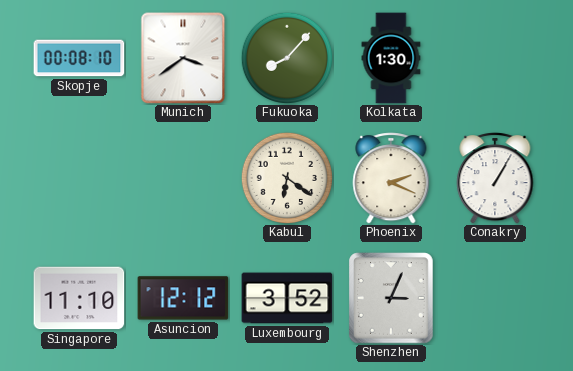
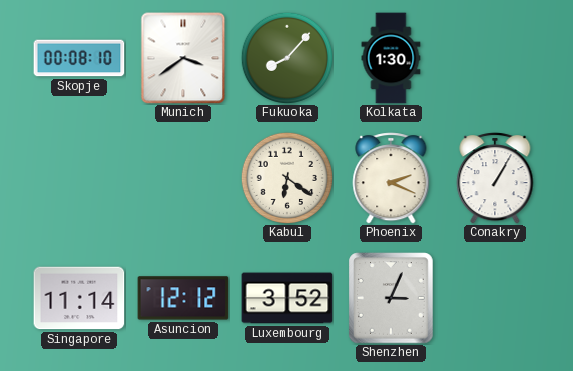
Singapore: 11:10 -> 11:14
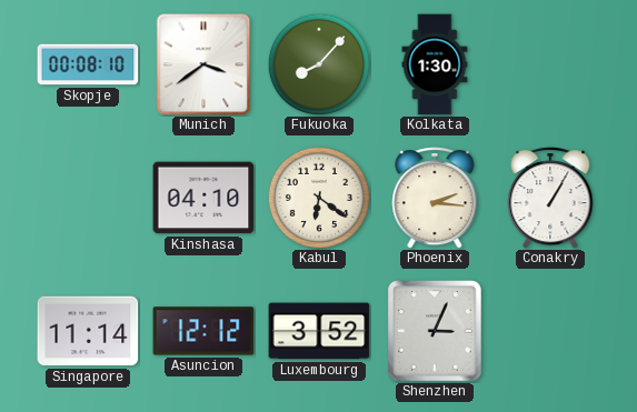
Kinshasa: none -> 04:10
Phoenix: 2:19 -> 2:16
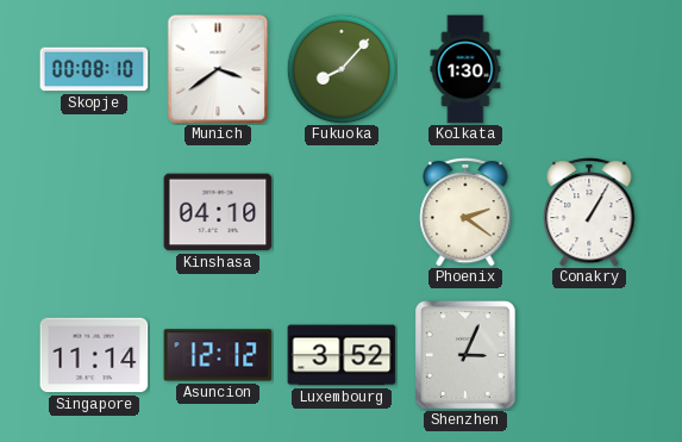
Kabul: 6:21 -> none
Phoenix: 2:16 -> 2:21
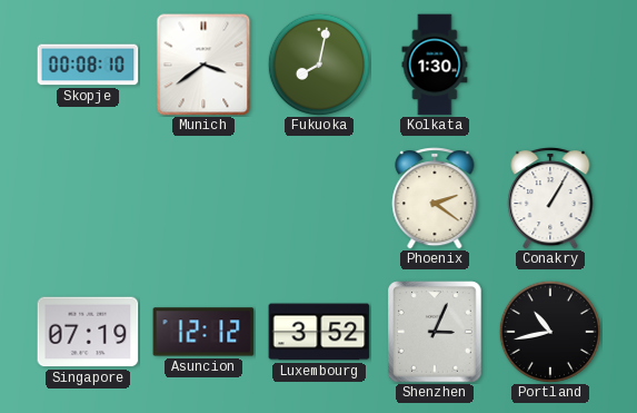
Fukuoka: 8:07 -> 8:02
Kinshasa: 04:10 -> none
Singapore: 11:14 -> 07:19
Portland: none -> 10:43
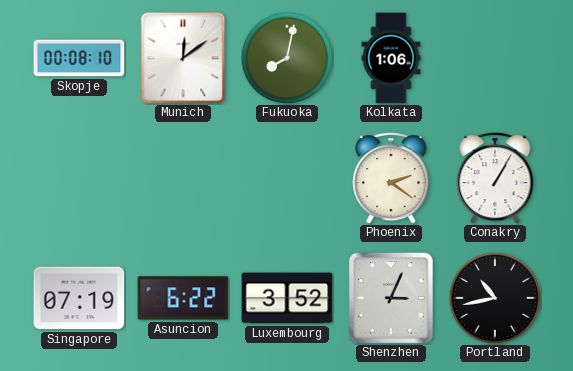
Munich: 3:39 -> 12:09
Kolkata: 1:30 -> 1:06
Asuncion: 12:12 -> 6:22
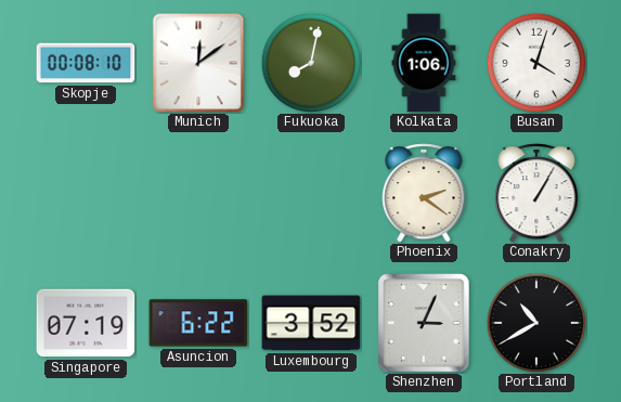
Busan: none -> 4:03
Portland: 10:43 -> 10:40
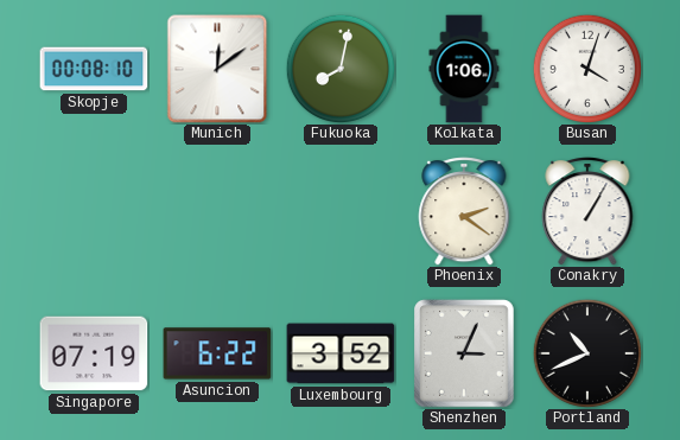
Portland: 10:40 -> 10:41
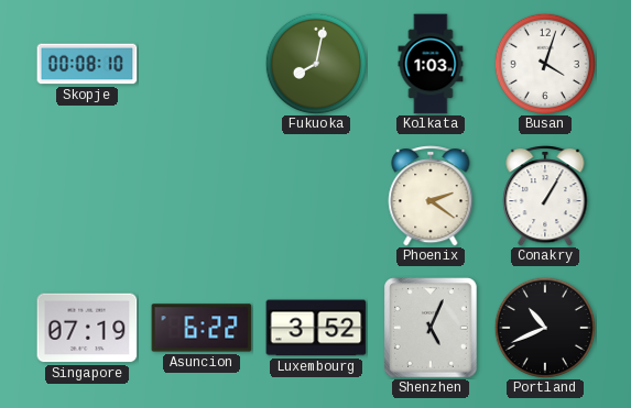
Munich: 12:09 -> none
Kolkata: 1:06 -> 1:03
Shenzhen: 3:04 -> 5:04
